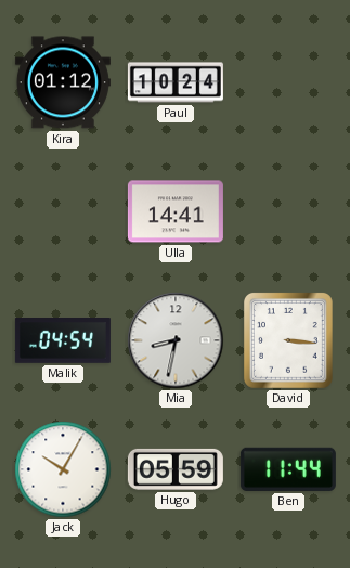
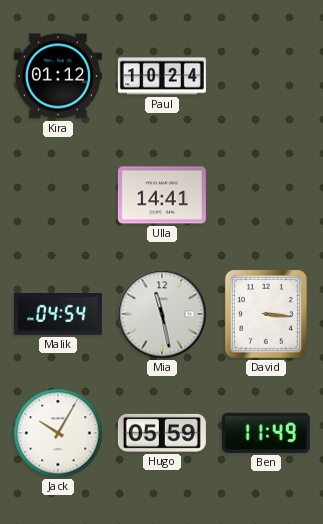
Mia: 8:32 -> 11:28
Ben: 11:44 -> 11:49
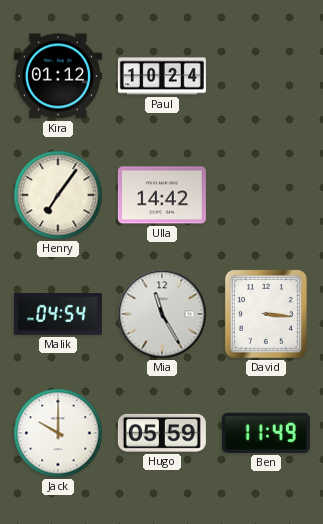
Henry: none -> 7:06
Ulla: 14:41 -> 14:42
Mia: 11:28 -> 11:25
Jack: 10:05 -> 10:00
